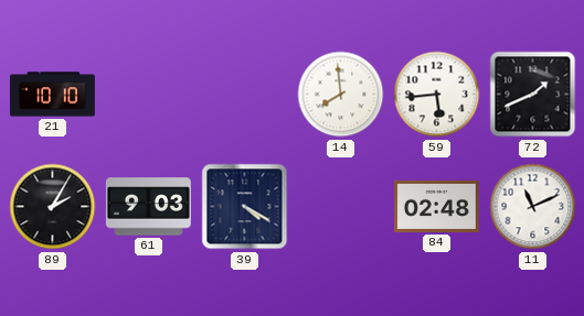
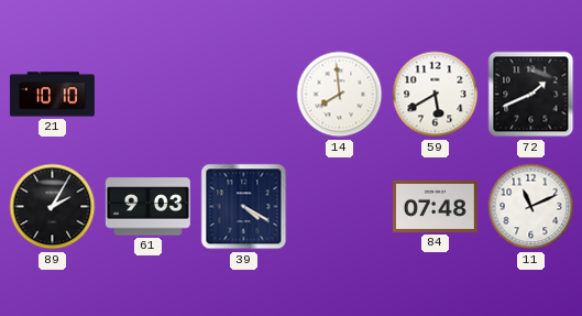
59: 5:44 -> 5:40
84: 02:48 -> 07:48
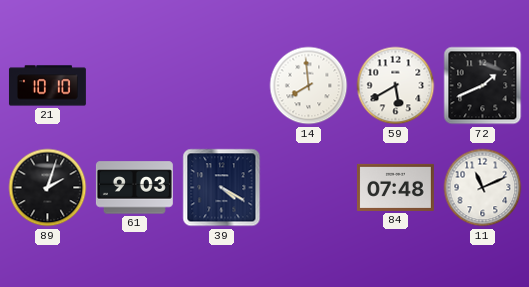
89: 2:05 -> 2:03
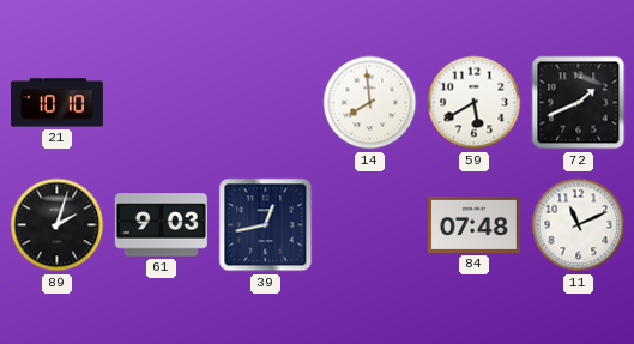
39: 4:20 -> 12:43
